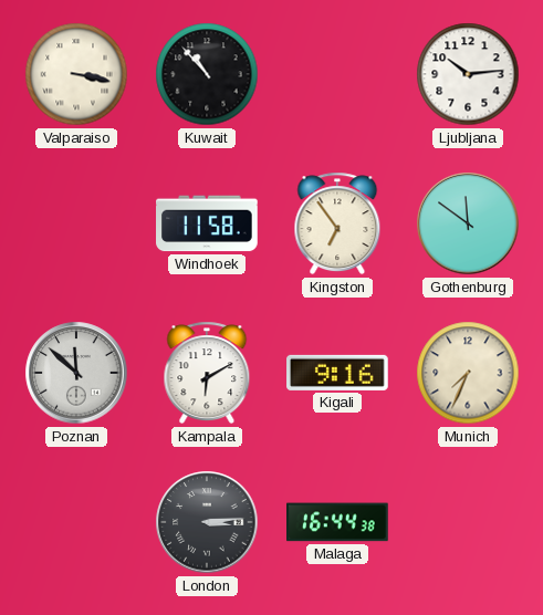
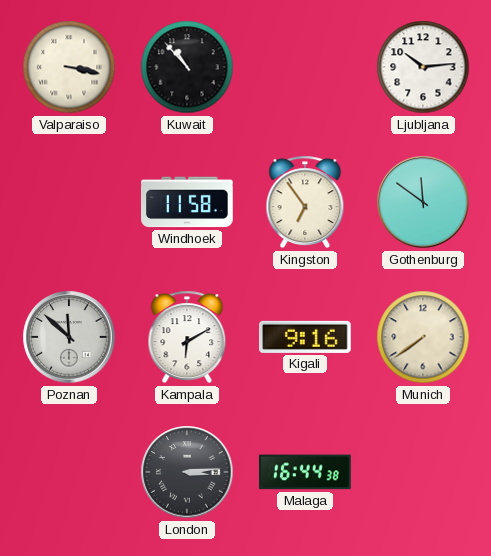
Munich: 7:34 -> 7:39
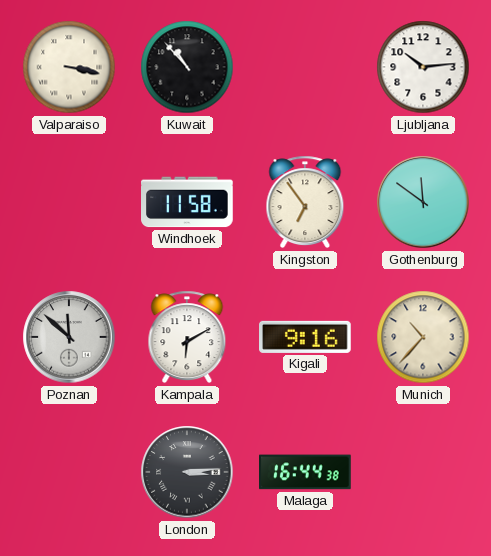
Munich: 7:39 -> 10:37
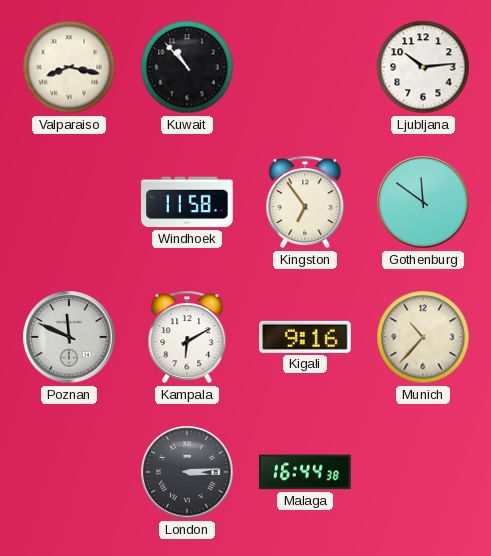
Valparaiso: 3:17 -> 8:17
Poznan: 11:52 -> 11:49
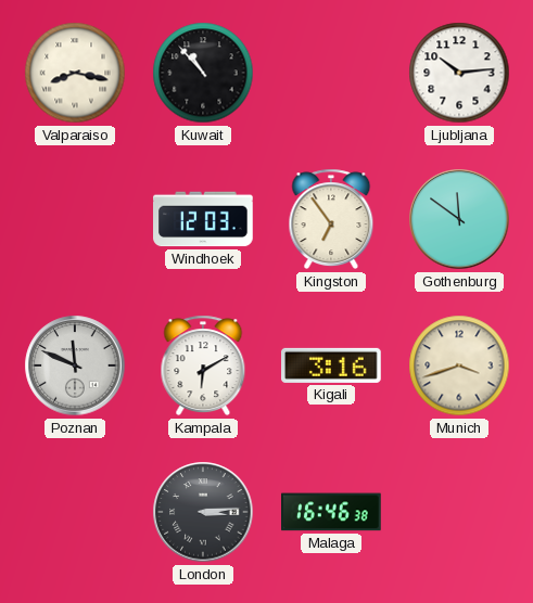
Windhoek: 11:58 -> 12:03
Kigali: 9:16 -> 3:16
Munich: 10:37 -> 3:42
Malaga: 16:44 -> 16:46
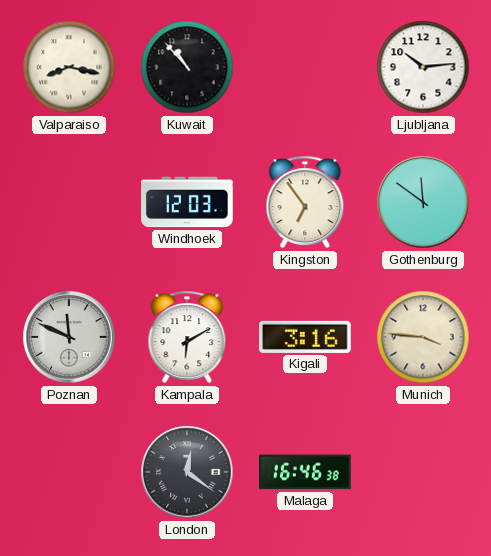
Munich: 3:42 -> 3:46
London: 3:14 -> 12:21
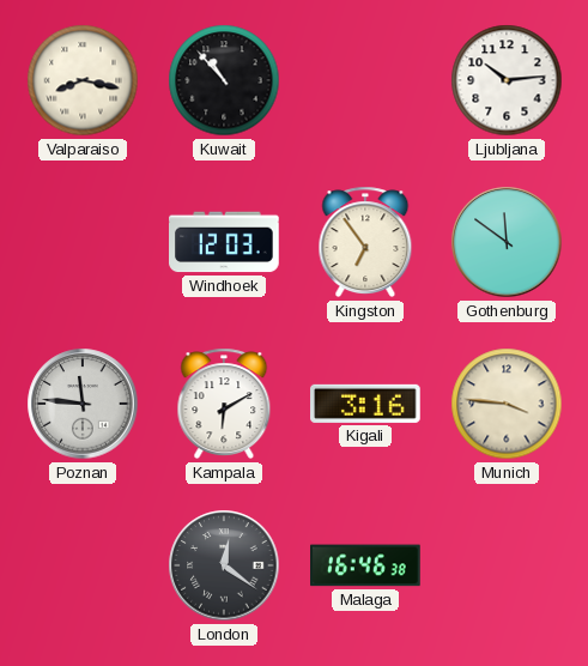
Poznan: 11:49 -> 11:46
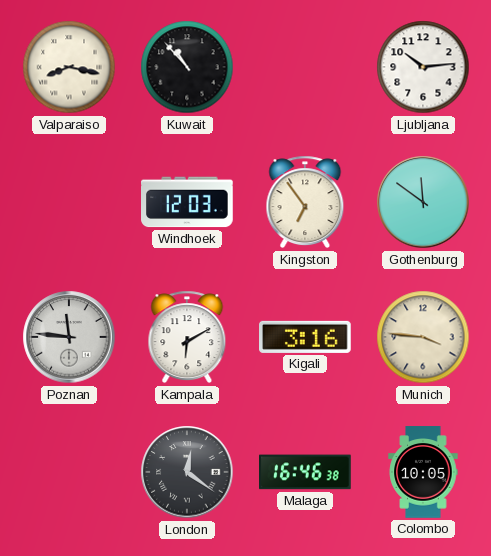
Colombo: none -> 10:05
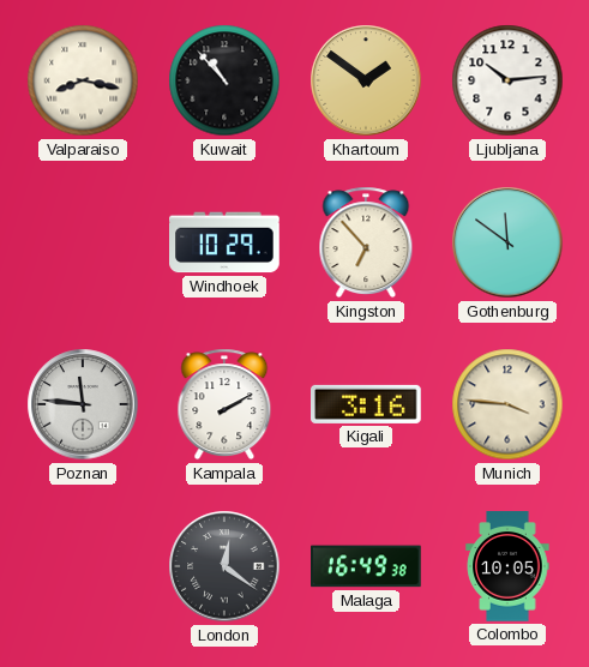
Khartoum: none -> 1:51
Windhoek: 12:03 -> 10:29
Kingston: 6:54 -> 6:53
Kampala: 6:10 -> 2:10
Malaga: 16:46 -> 16:49
